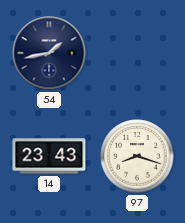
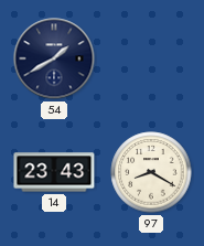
54: 1:43 -> 1:40
97: 8:18 -> 8:20
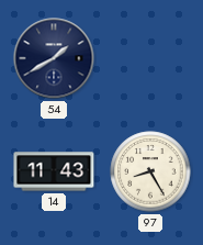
14: 23:43 -> 11:43
97: 8:20 -> 8:25
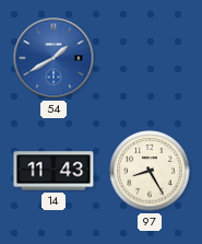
54 dial: navy -> blue
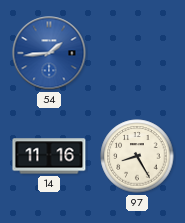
54: 1:40 -> 1:44
14: 11:43 -> 11:16
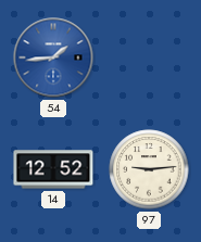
14: 11:16 -> 12:52
97: 8:25 -> 9:14
